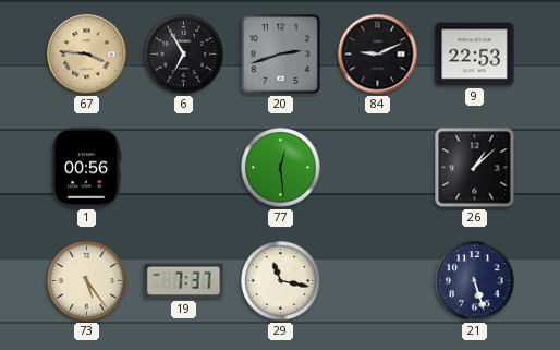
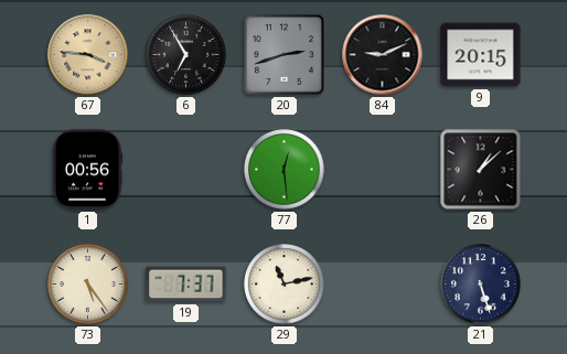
9: 22:53 -> 20:15
29: 11:17 -> 11:13
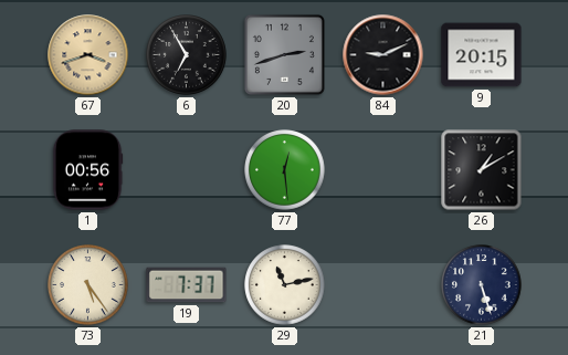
67: 3:46 -> 3:42
26: 1:08 -> 1:10
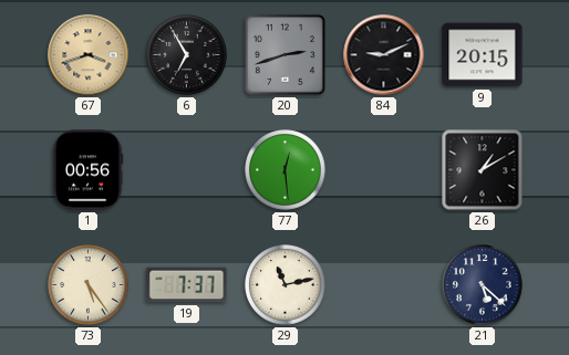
21: 5:27 -> 5:22
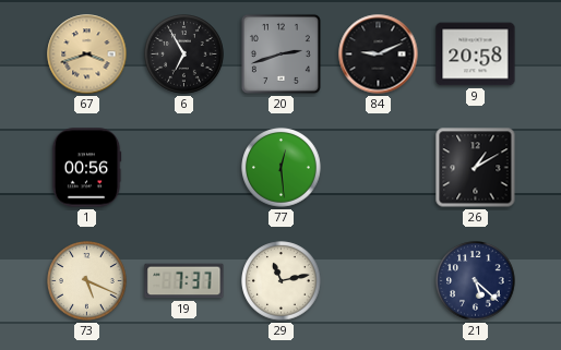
9: 20:15 -> 20:58
73: 5:24 -> 5:19
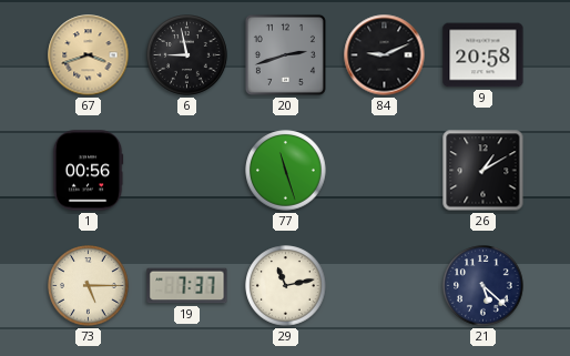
6: 6:55 -> 8:58
77: 12:29 -> 11:27
73: 5:19 -> 5:15
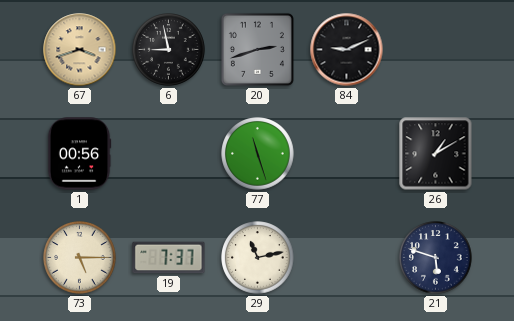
9: 20:58 -> none
21: 5:22 -> 5:48
